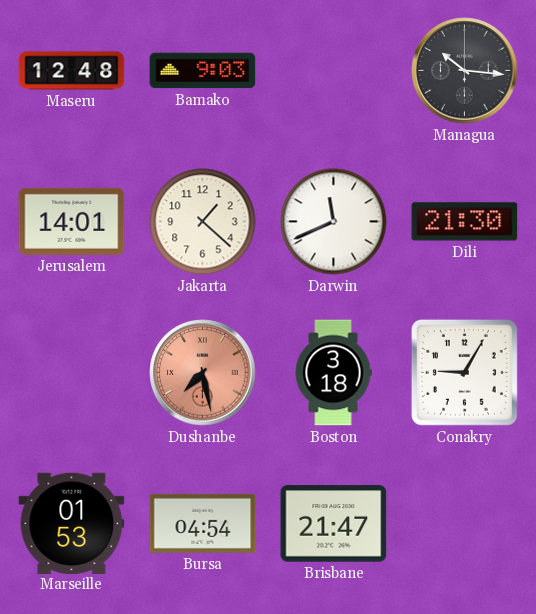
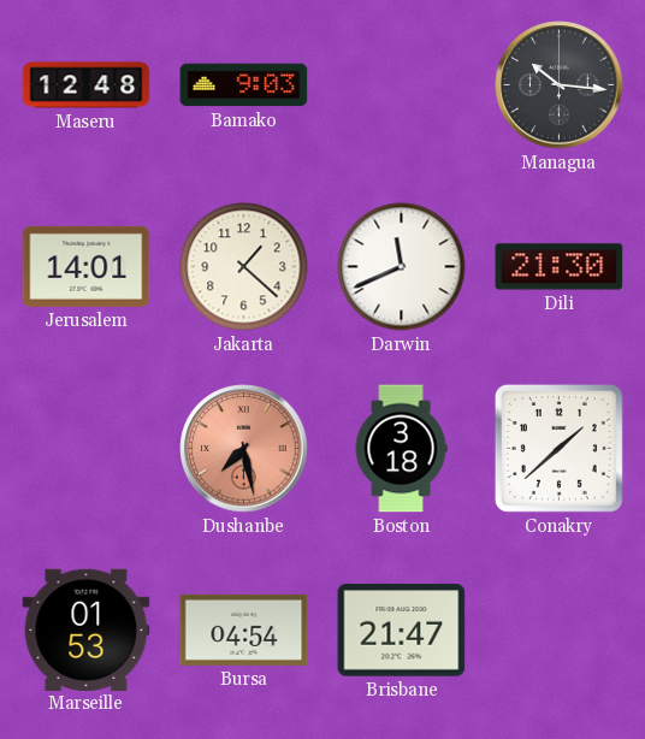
Conakry: 9:05 -> 1:38
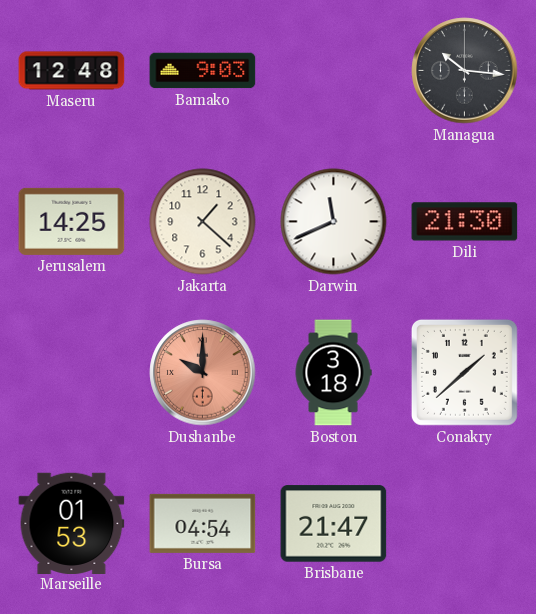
Jerusalem: 14:01 -> 14:25
Dushanbe: 7:28 -> 10:00
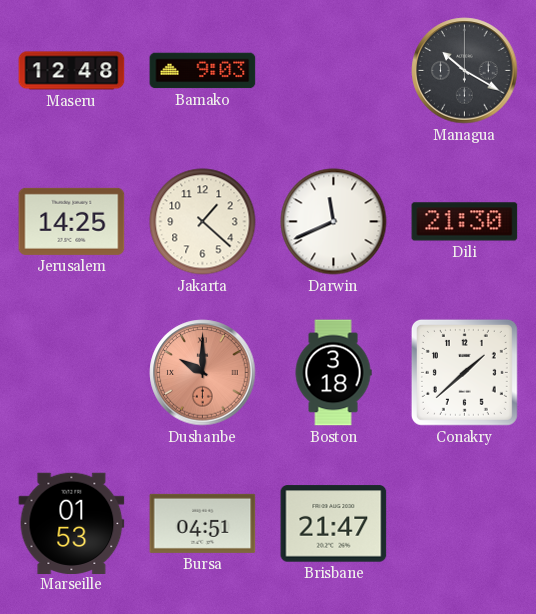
Managua: 10:16 -> 10:20
Bursa: 04:54 -> 04:51
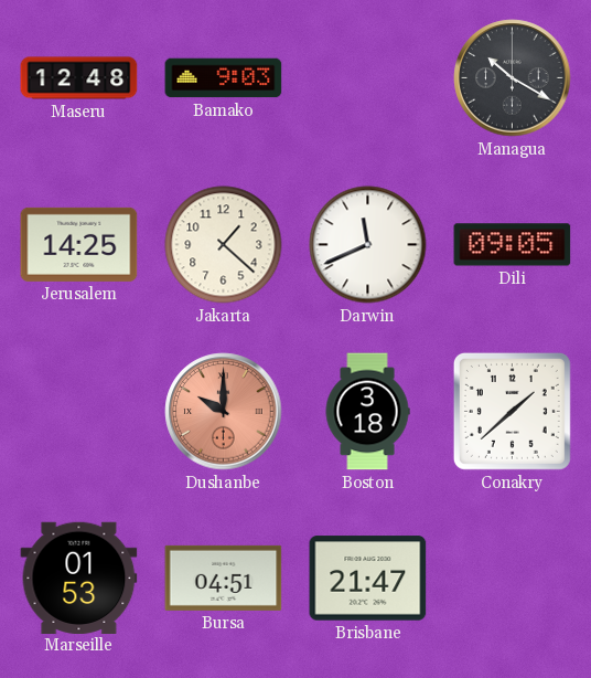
Dili: 21:30 -> 09:05
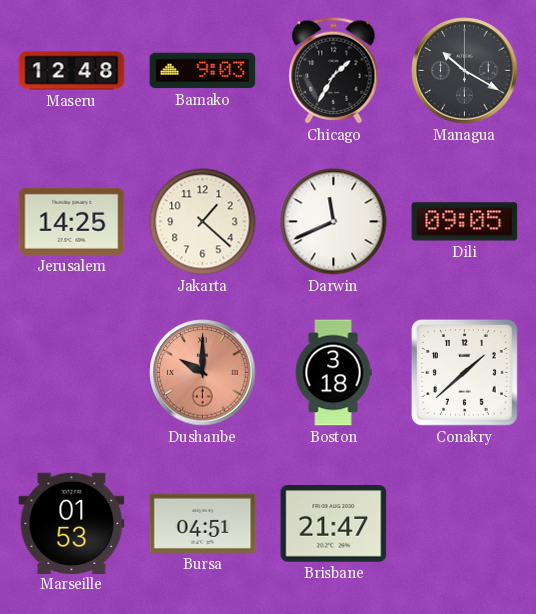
Chicago: none -> 1:35
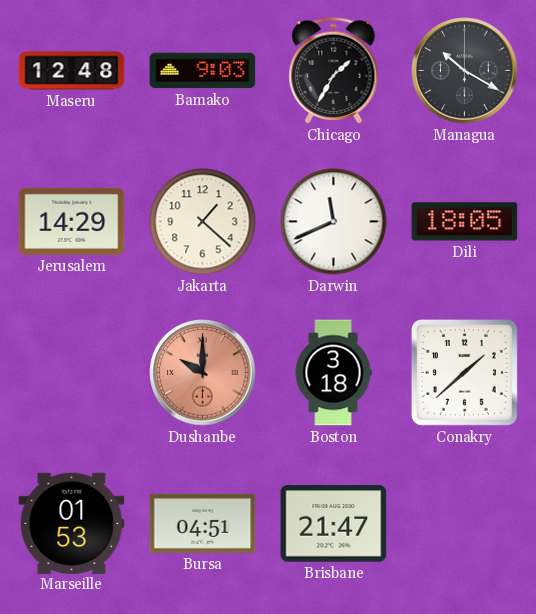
Jerusalem: 14:25 -> 14:29
Dili: 09:05 -> 18:05
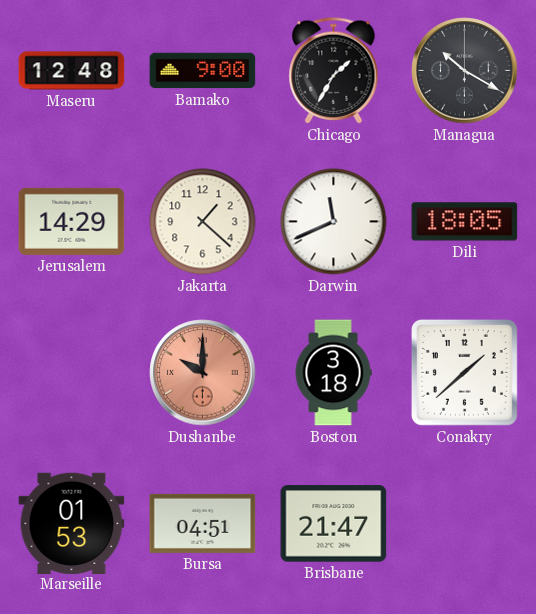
Bamako: 9:03 -> 9:00
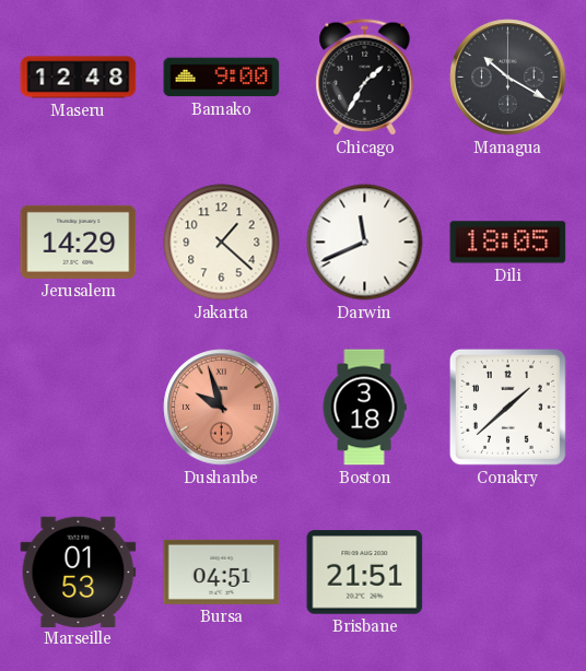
Dushanbe: 10:00 -> 9:57
Brisbane: 21:47 -> 21:51
